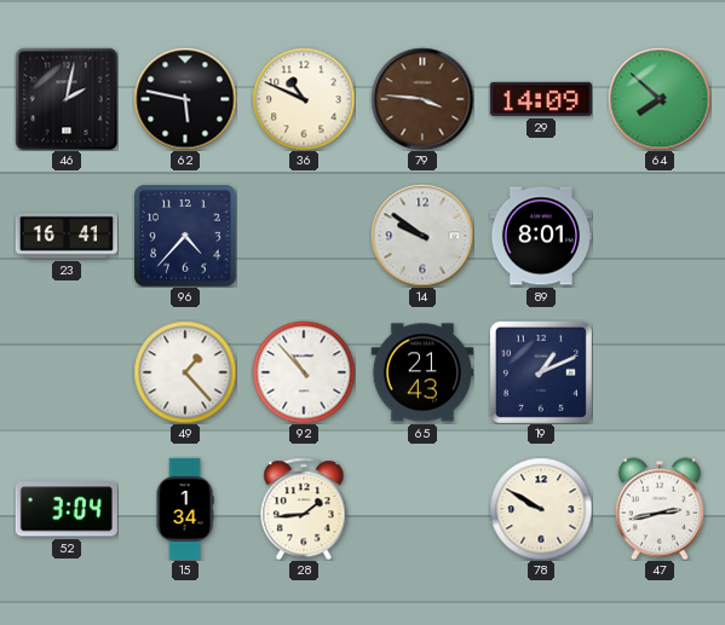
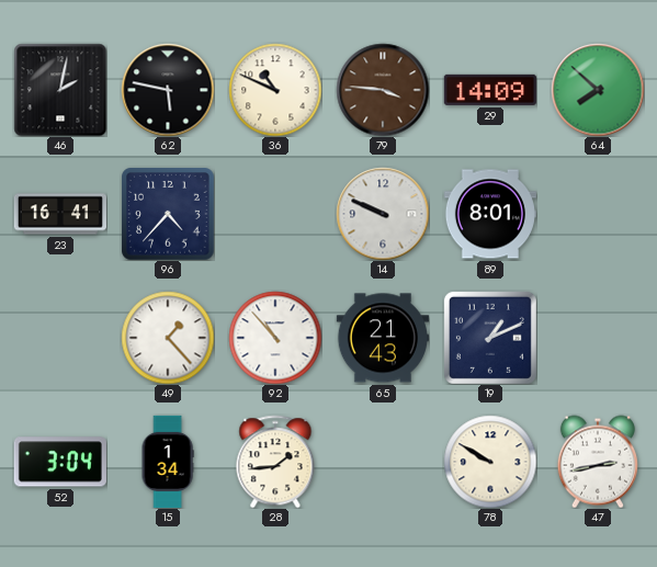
14: 9:51 -> 9:49
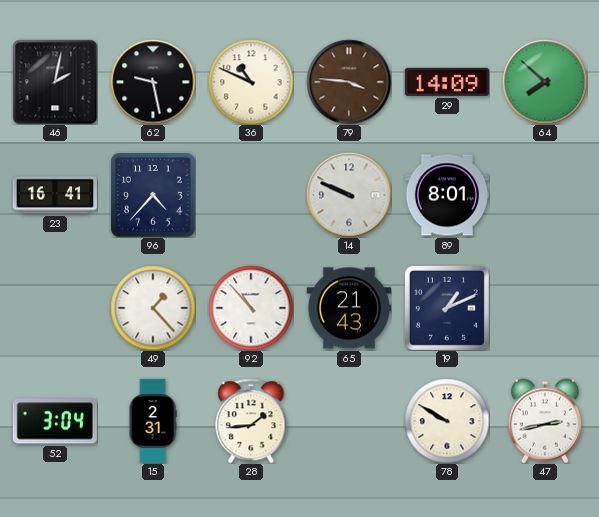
62: 5:47 -> 9:28
15: 1:34 -> 2:31
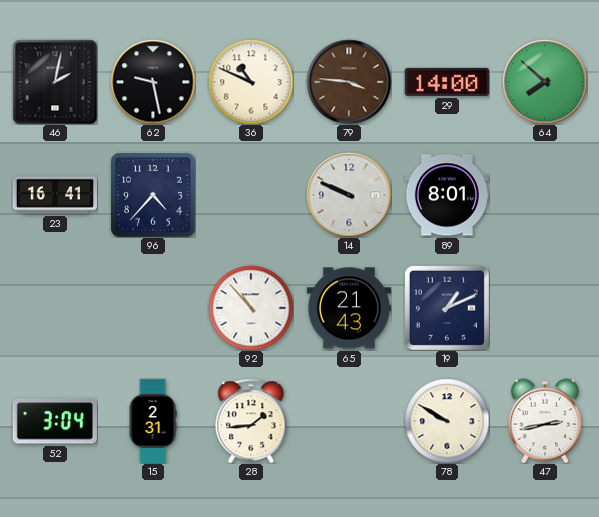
29: 14:09 -> 14:00
49: 1:23 -> none
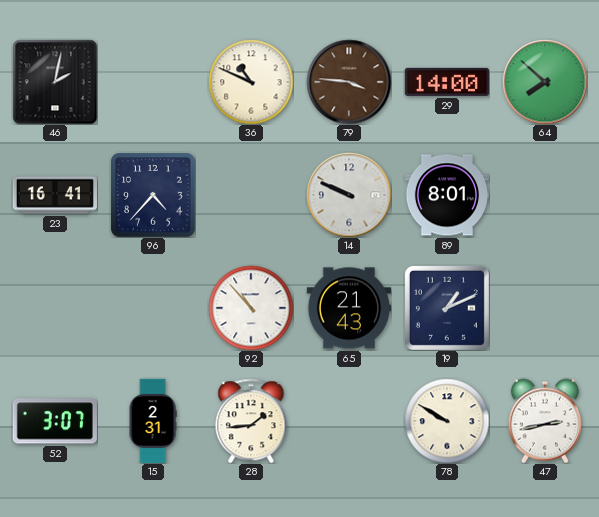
62: 9:28 -> none
52: 3:04 -> 3:07
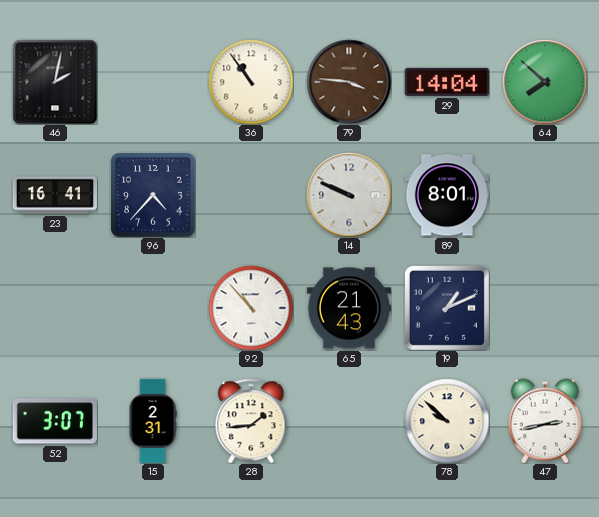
36: 10:49 -> 10:54
29: 14:00 -> 14:04
78: 9:50 -> 9:52
